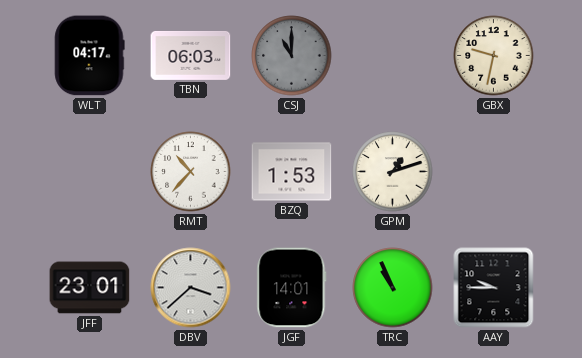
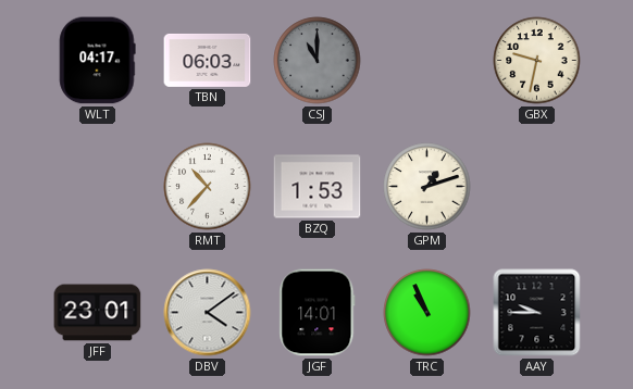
DBV: 3:38 -> 4:09
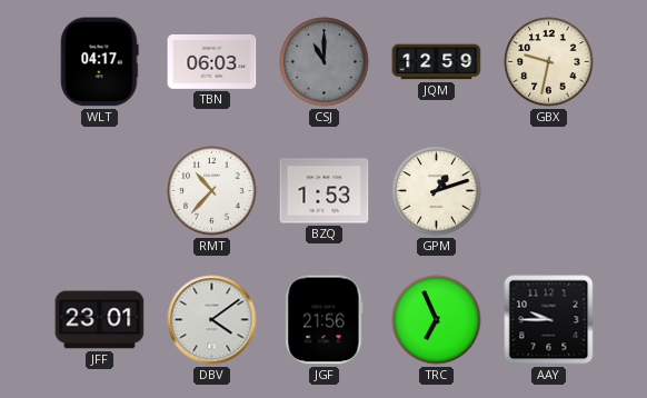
JQM: none -> 12:59
JGF: 14:01 -> 21:56
TRC: 10:56 -> 6:56
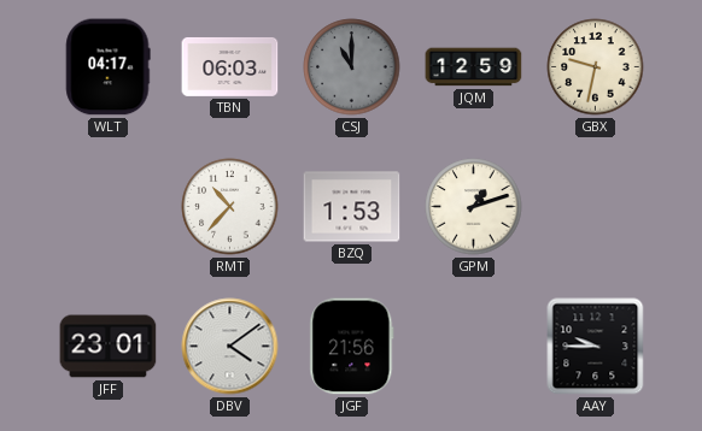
TRC: 6:56 -> none
